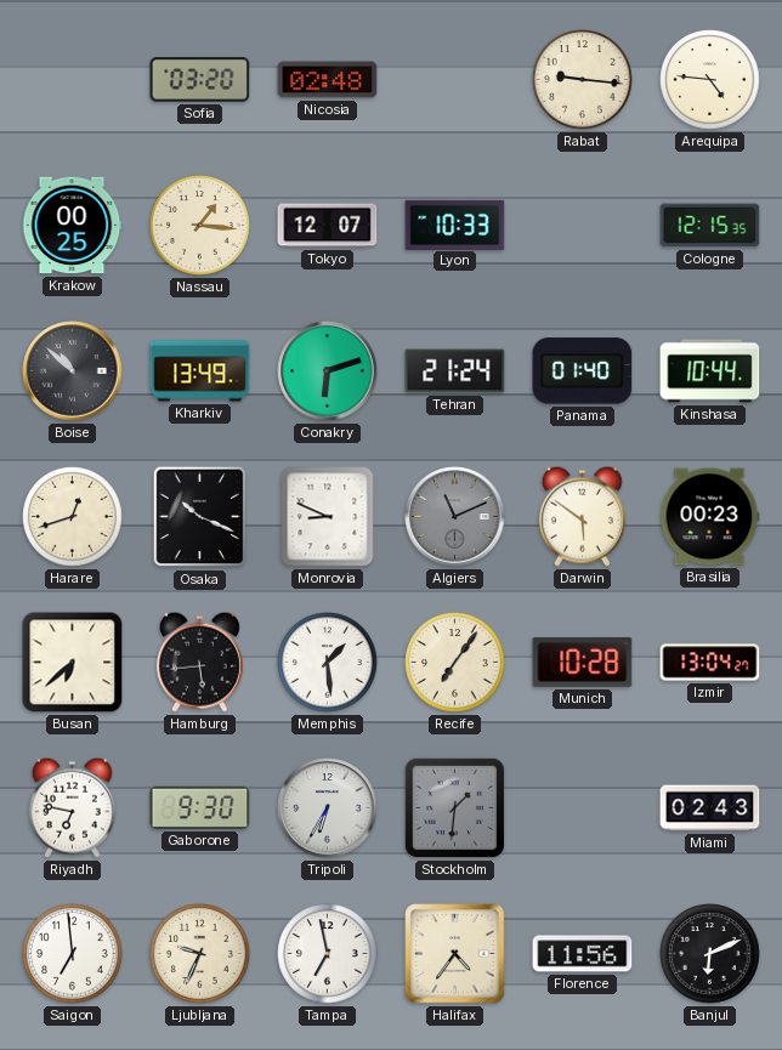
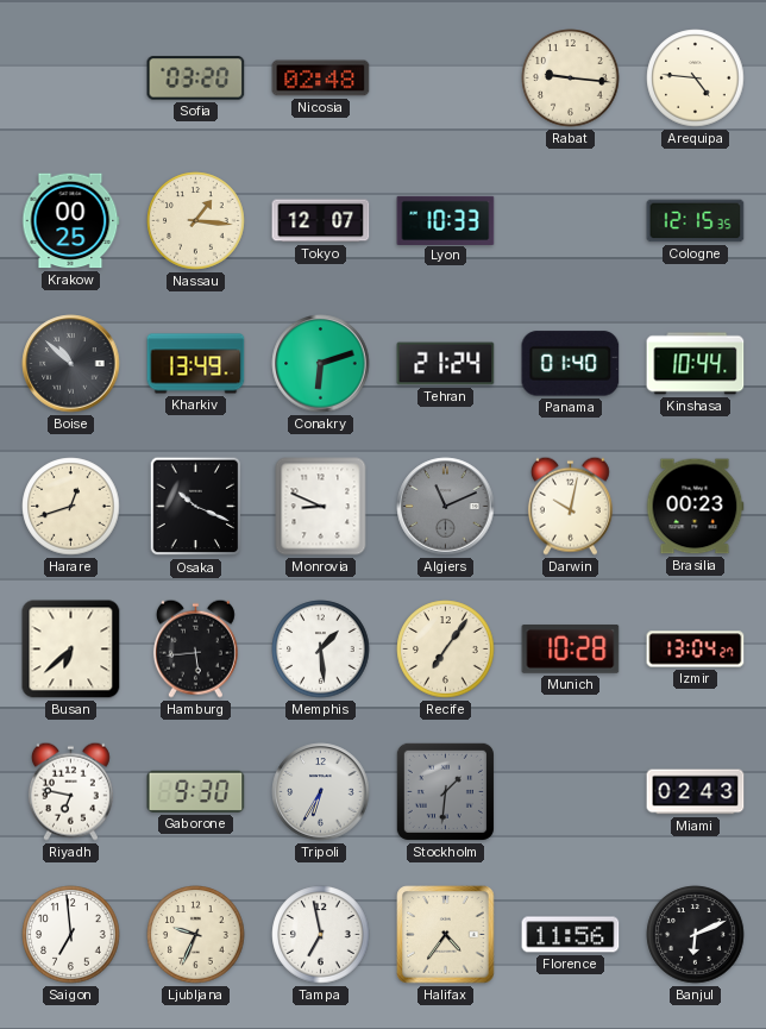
Darwin: 5:51 -> 10:02
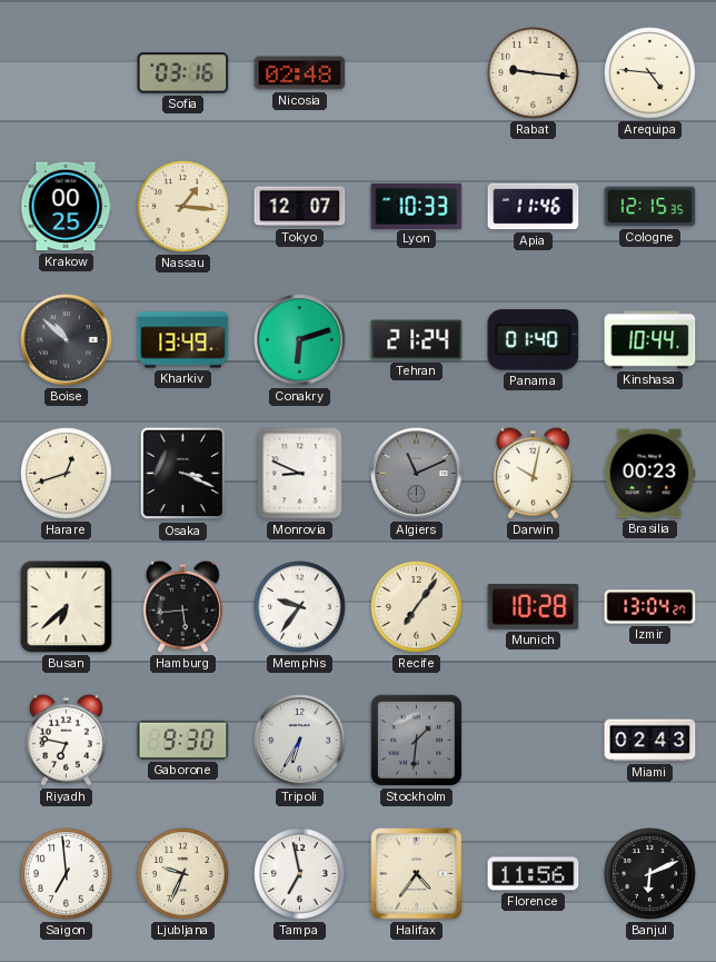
Sofia: 03:20 -> 03:16
Apia: none -> 11:46
Osaka: 10:19 -> 3:19
Memphis: 1:29 -> 9:36
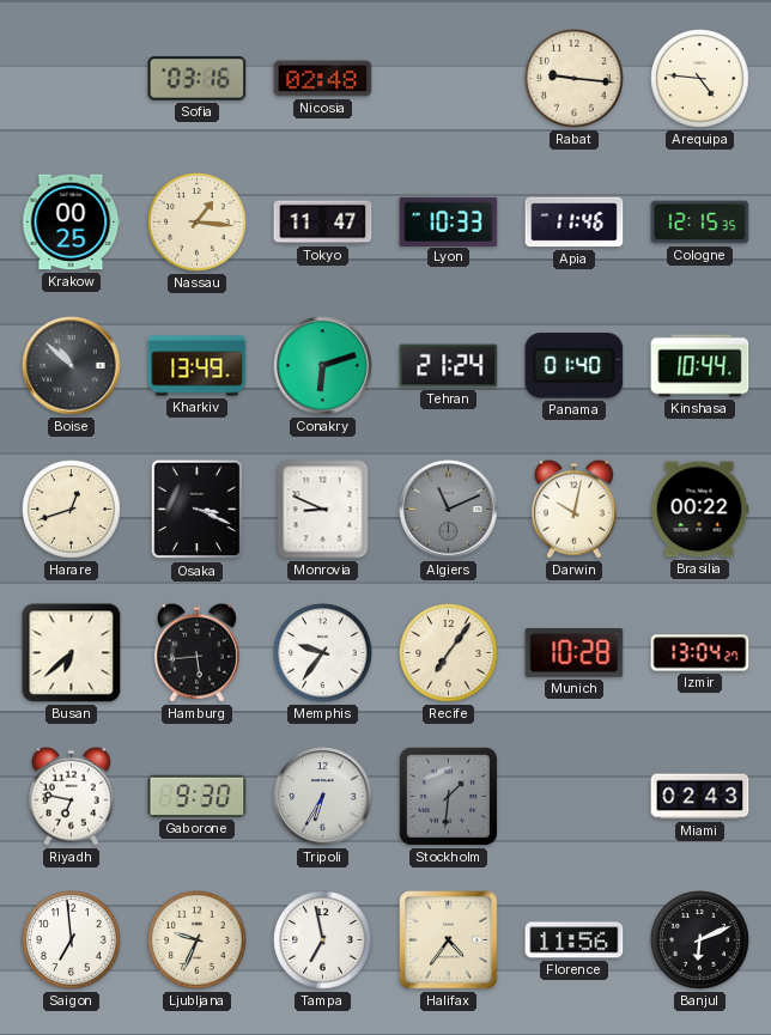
Tokyo: 12:07 -> 11:47
Brasilia: 00:23 -> 00:22
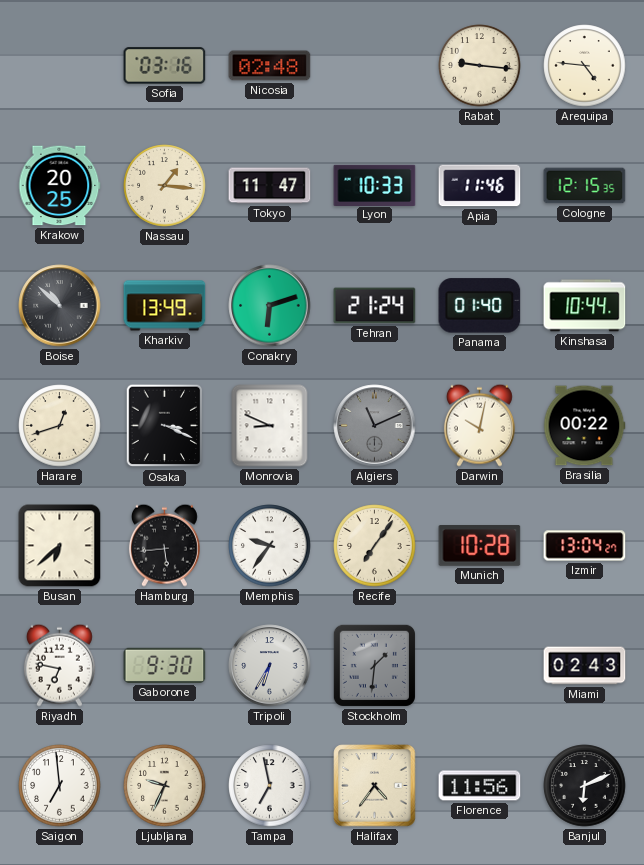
Krakow: 00:25 -> 20:25
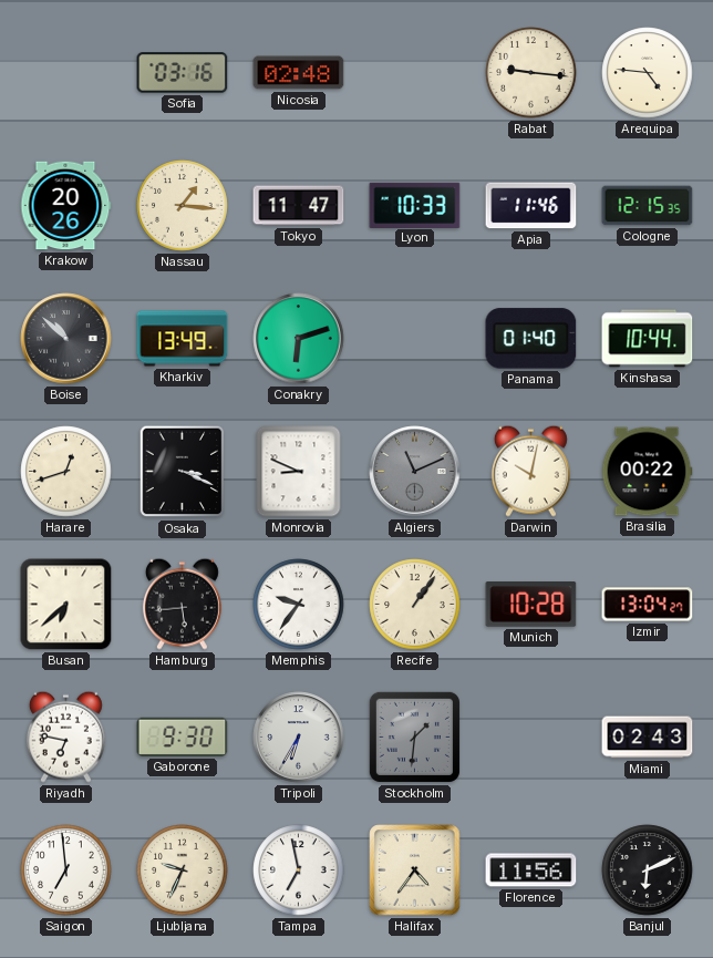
Krakow: 20:25 -> 20:26
Tehran: 21:24 -> none
Recife: 7:06 -> 1:06
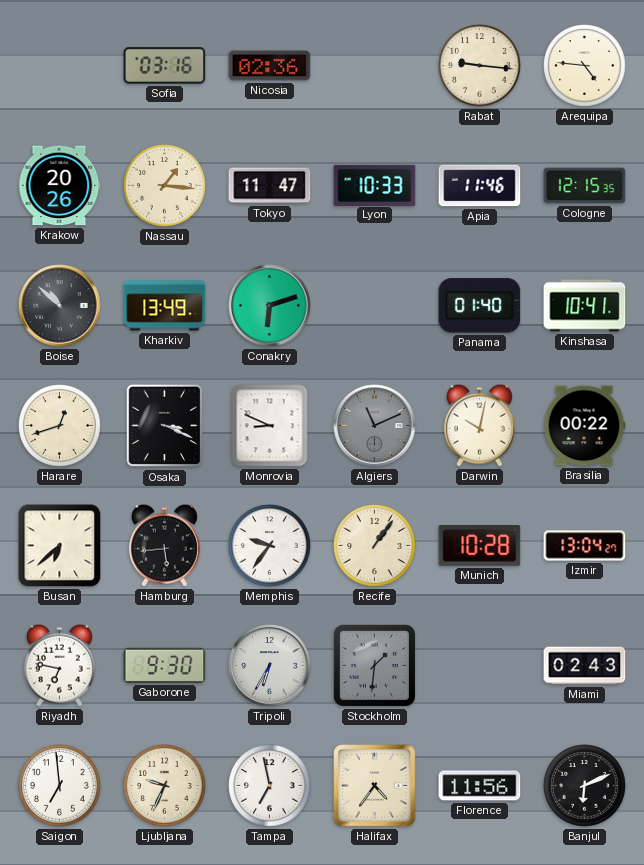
Nicosia: 02:48 -> 02:36
Kinshasa: 10:44 -> 10:41
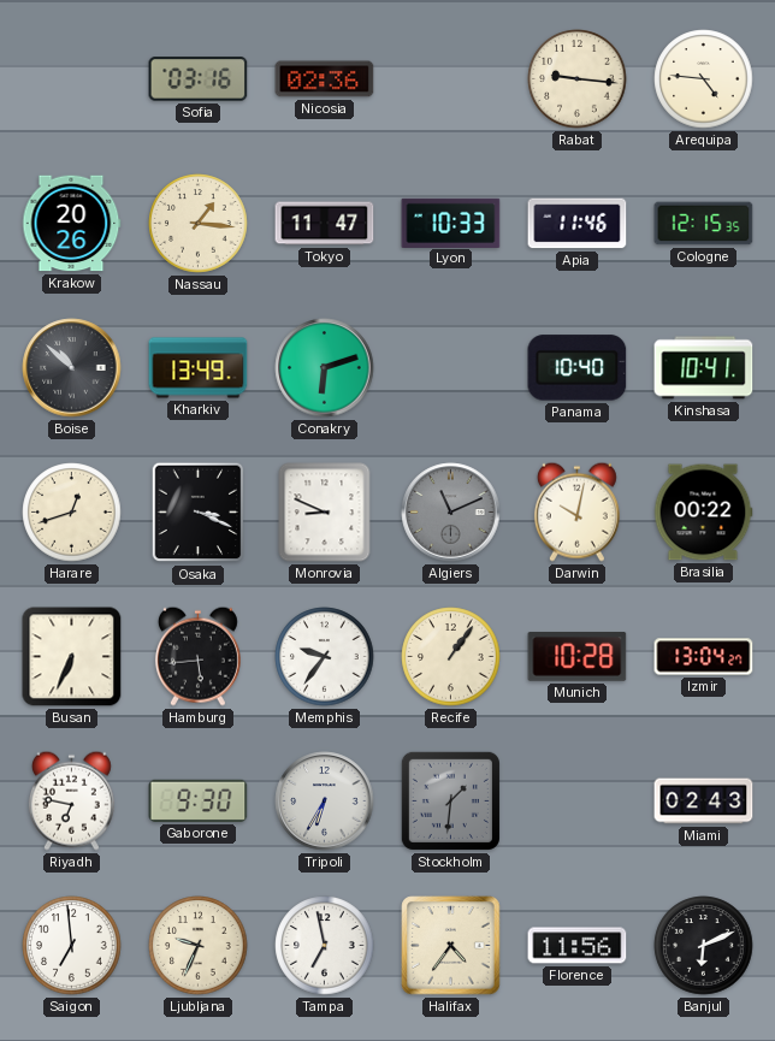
Panama: 01:40 -> 10:40
Busan: 6:38 -> 6:34
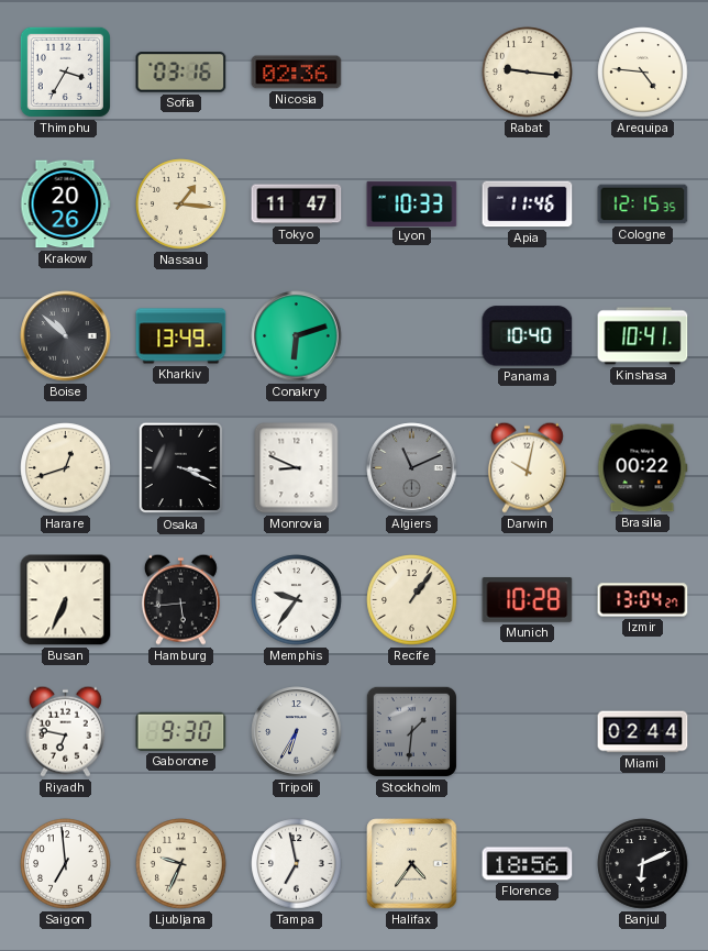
Thimphu: none -> 3:35
Miami: 02:43 -> 02:44
Florence: 11:56 -> 18:56
